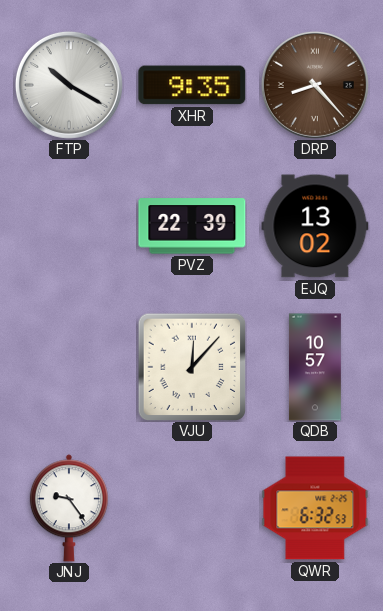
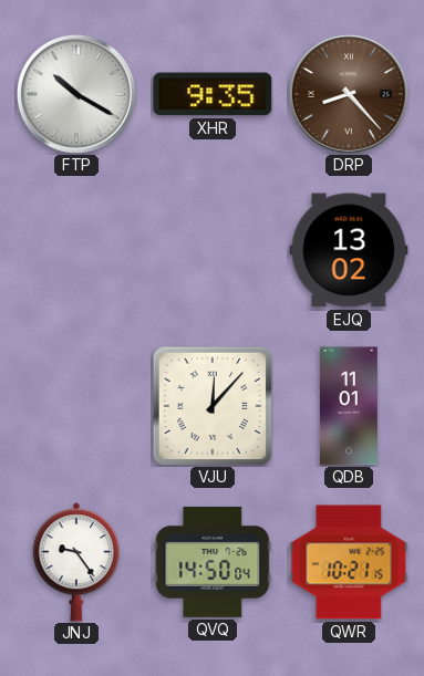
PVZ: 22:39 -> none
QDB: 10:57 -> 11:01
QVQ: none -> 14:50
QWR: 6:32 -> 10:21
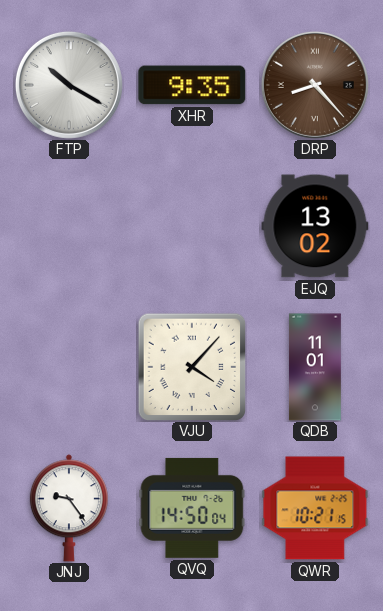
VJU: 12:07 -> 4:07
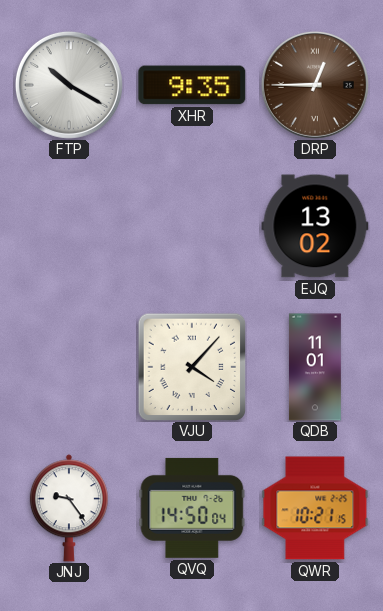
DRP: 8:23 -> 12:45
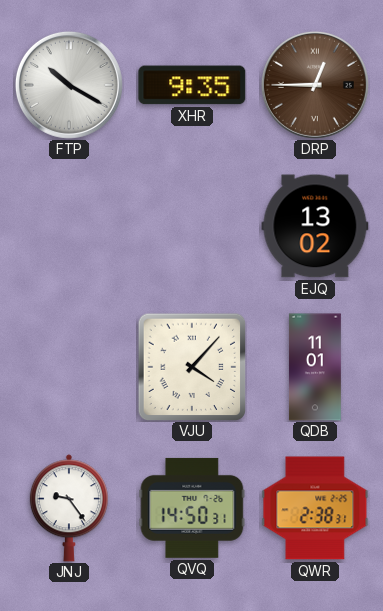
QVQ: 14:50:04 -> 14:50:31
QWR: 10:21 -> 2:38
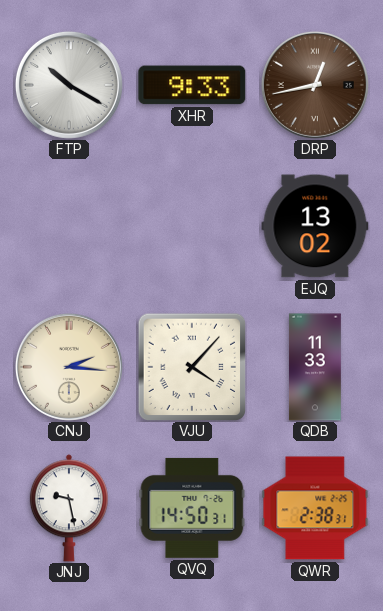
XHR: 9:35 -> 9:33
DRP: 12:45 -> 12:43
CNJ: none -> 2:16
QDB: 11:01 -> 11:33
JNJ: 9:24 -> 9:28
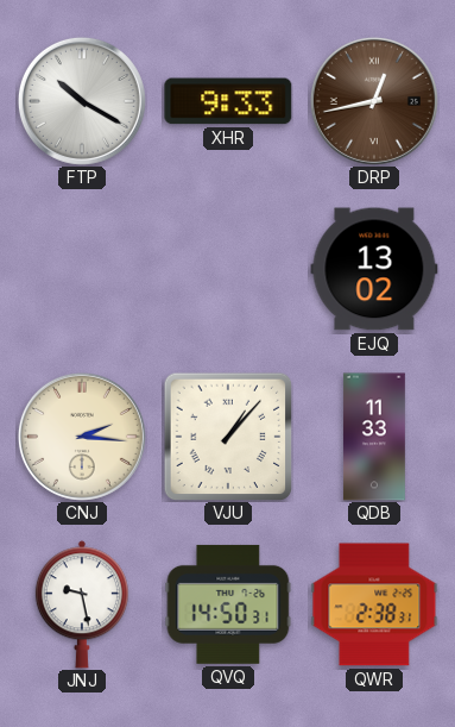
VJU: 4:07 -> 1:07
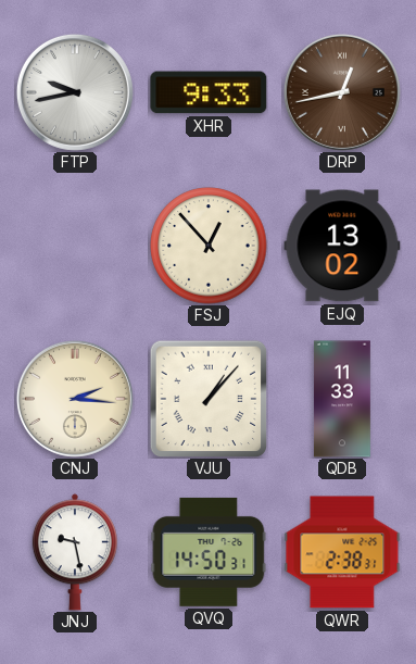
FTP: 10:20 -> 9:43
FSJ: none -> 12:53
